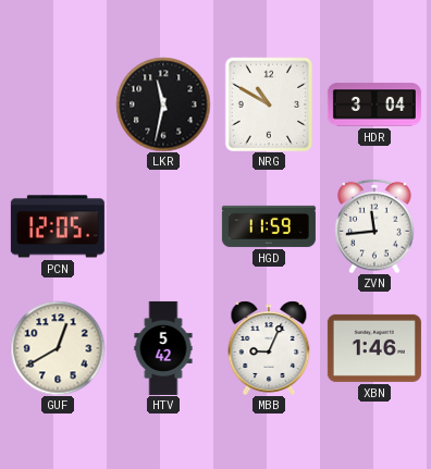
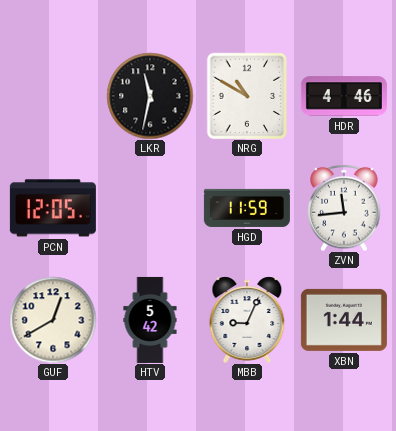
HDR: 3:04 -> 4:46
XBN: 1:46 -> 1:44
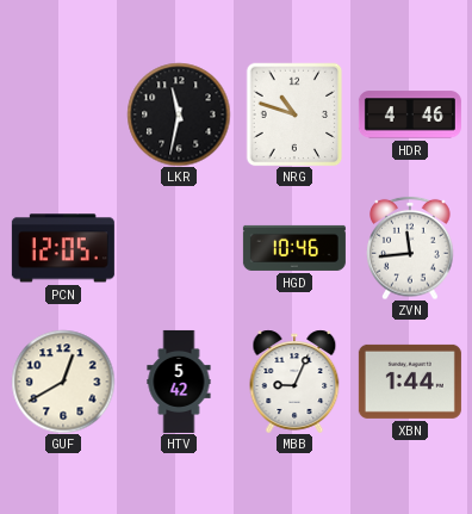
NRG: 10:50 -> 10:48
HGD: 11:59 -> 10:46
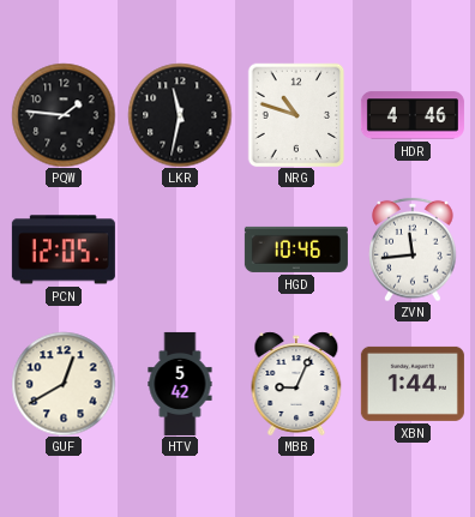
PQW: none -> 1:46
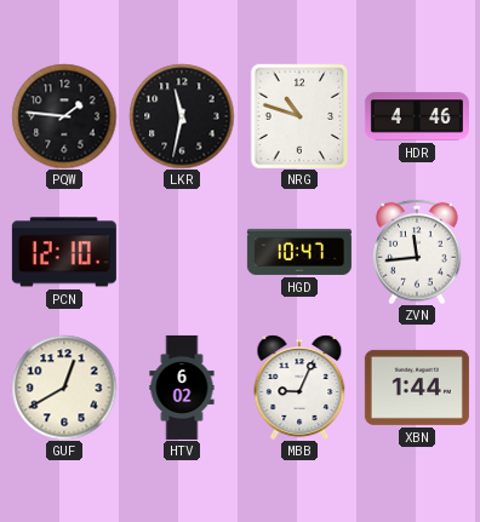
PCN: 12:05 -> 12:10
HGD: 10:46 -> 10:47
HTV: 5:42 -> 6:02
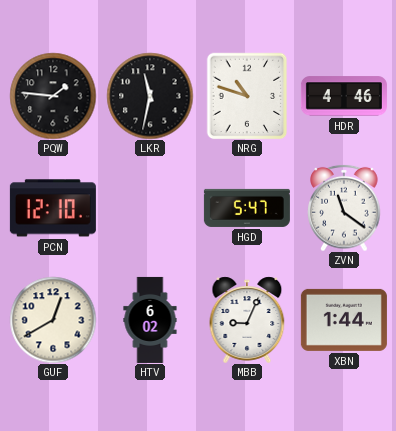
HGD: 10:47 -> 5:47
ZVN: 11:44 -> 11:21
